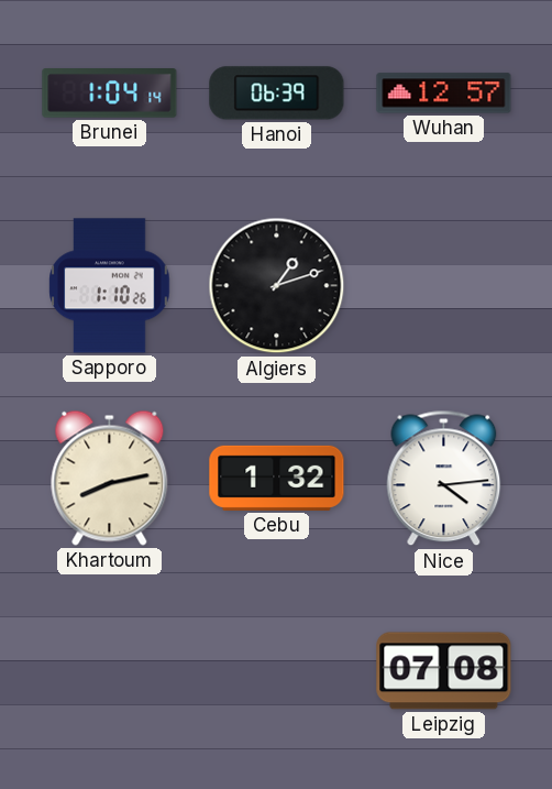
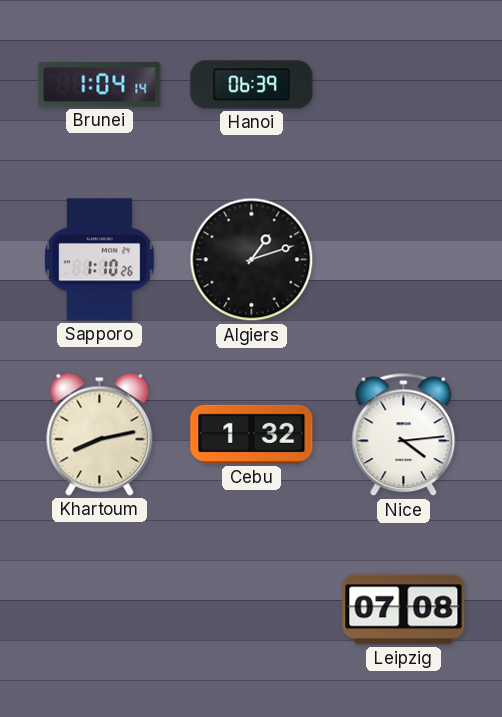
Wuhan: 12:57 -> none
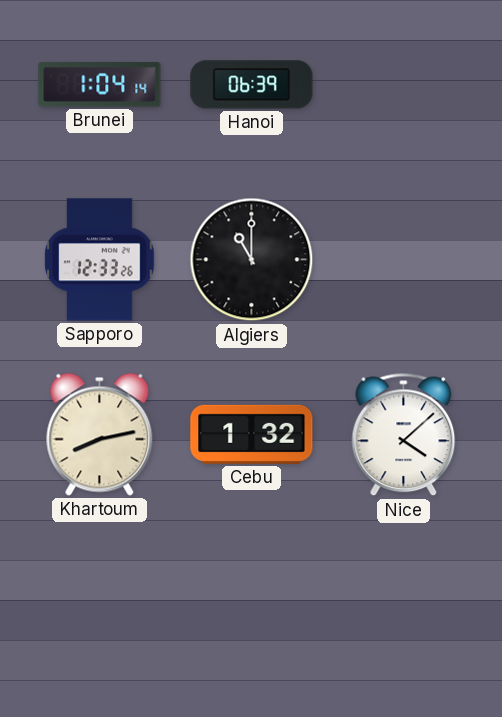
Sapporo: 1:10 -> 12:33
Algiers: 1:12 -> 11:00
Nice: 4:14 -> 4:08
Leipzig: 07:08 -> none
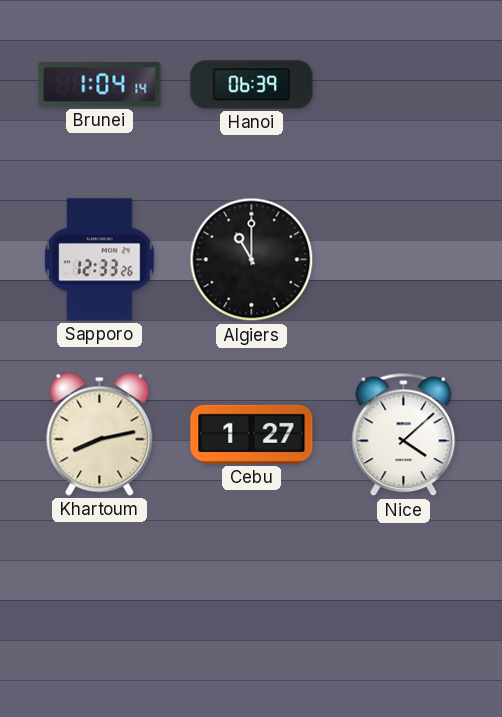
Cebu: 1:32 -> 1:27
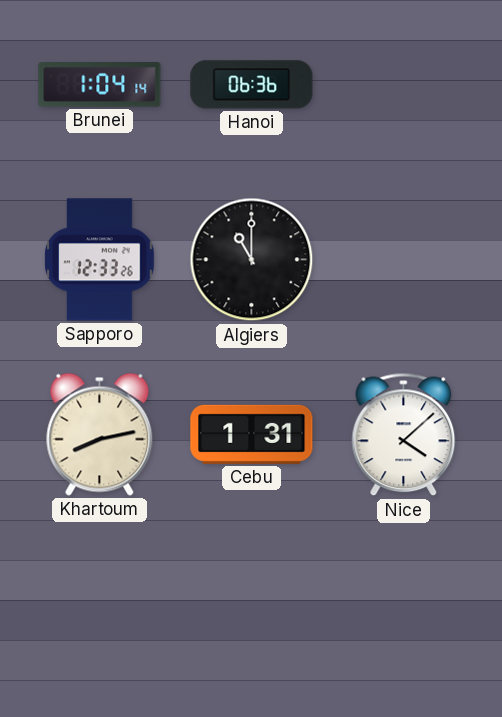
Hanoi: 06:39 -> 06:36
Cebu: 1:27 -> 1:31
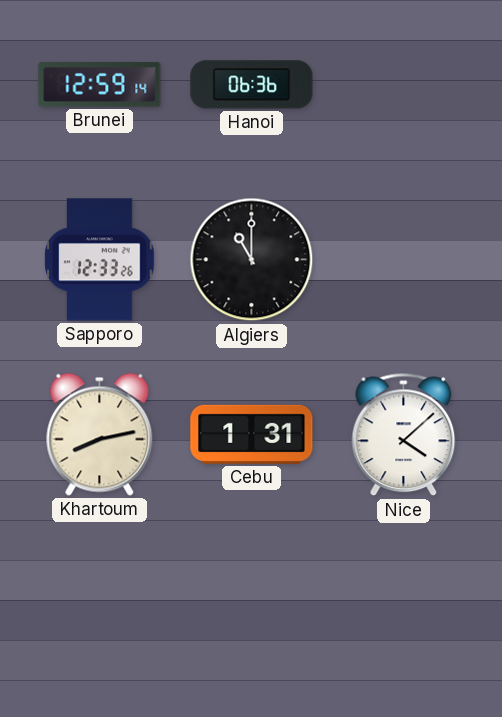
Brunei: 1:04 -> 12:59
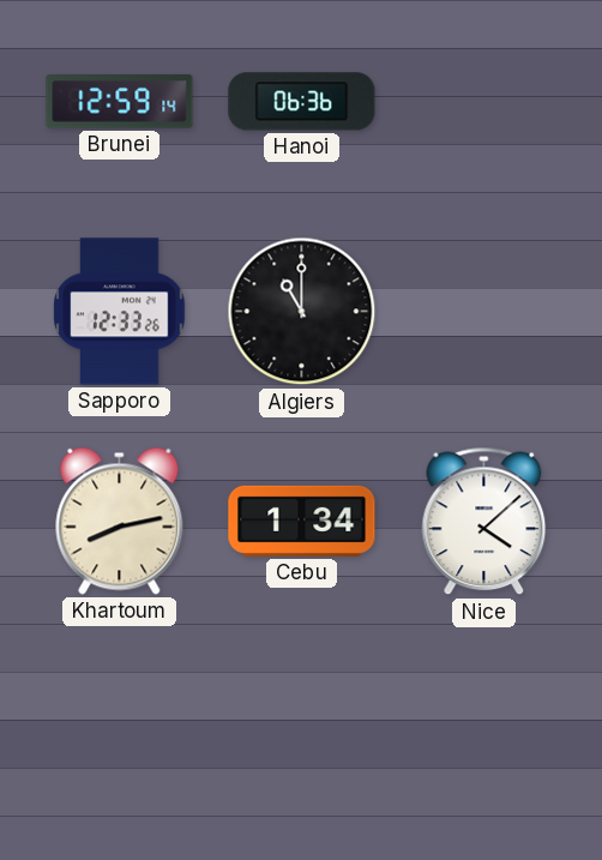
Cebu: 1:31 -> 1:34
